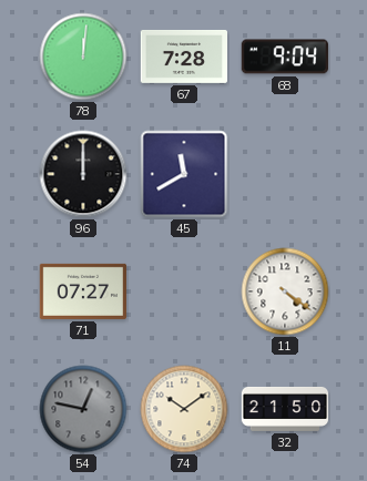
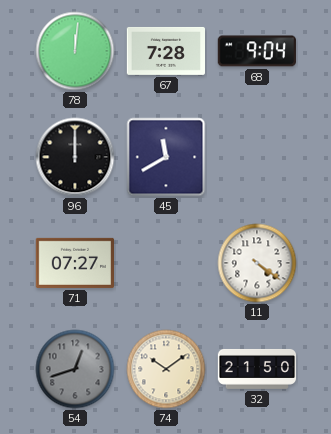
54: 12:47 -> 12:42
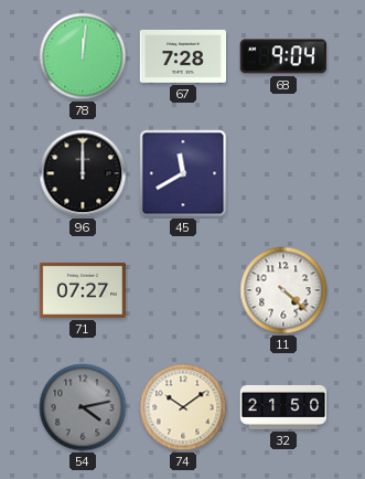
11: 4:21 -> 4:22
54: 12:42 -> 4:13
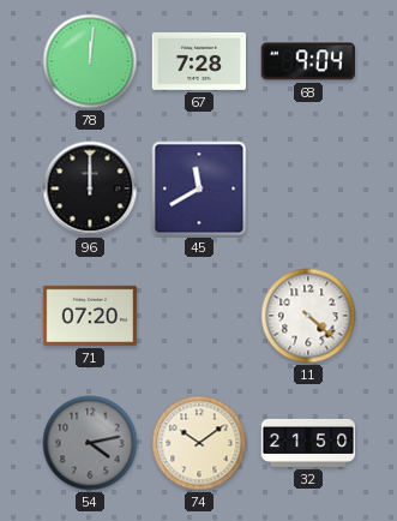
71: 07:27 -> 07:20
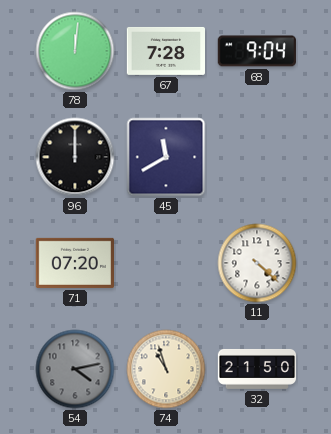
74: 10:09 -> 10:57
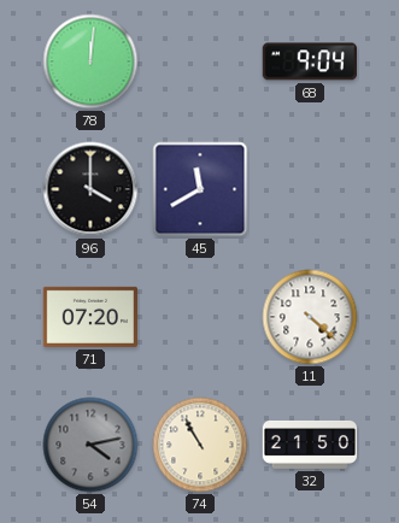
67: 7:28 -> none
96: 12:00 -> 4:00
74: 10:57 -> 10:55
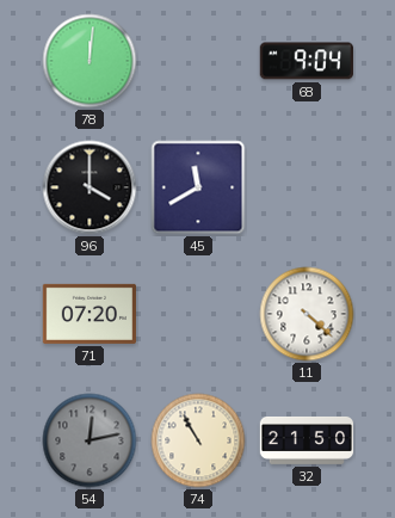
54: 4:13 -> 12:13
